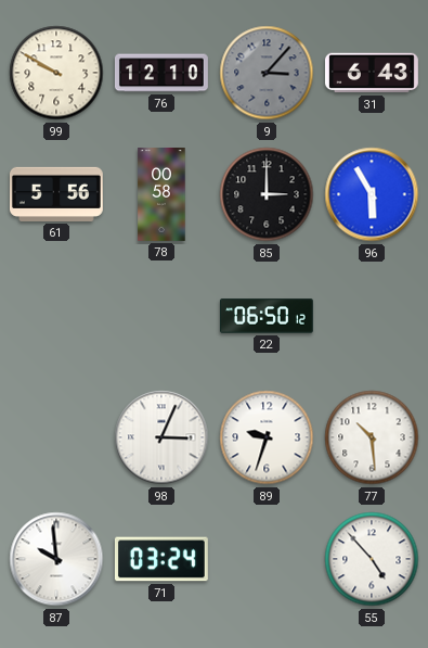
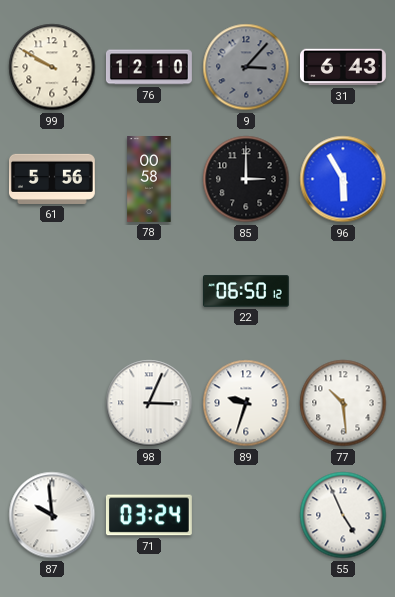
55: 4:53 -> 4:56
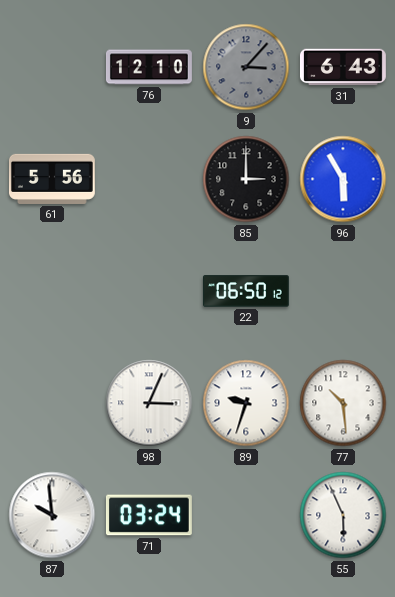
99: 9:50 -> none
78: 00:58 -> none
55: 4:56 -> 5:56
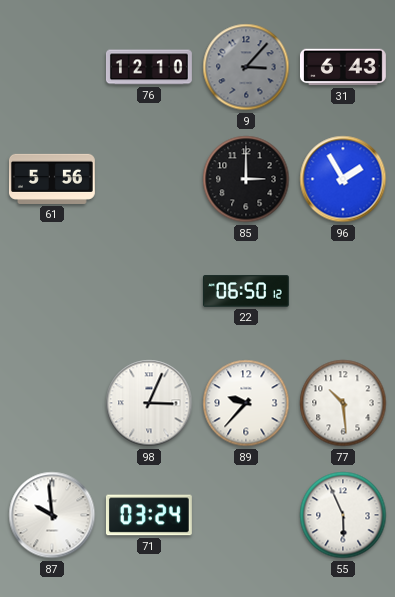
96: 5:55 -> 1:55
89: 9:33 -> 9:37
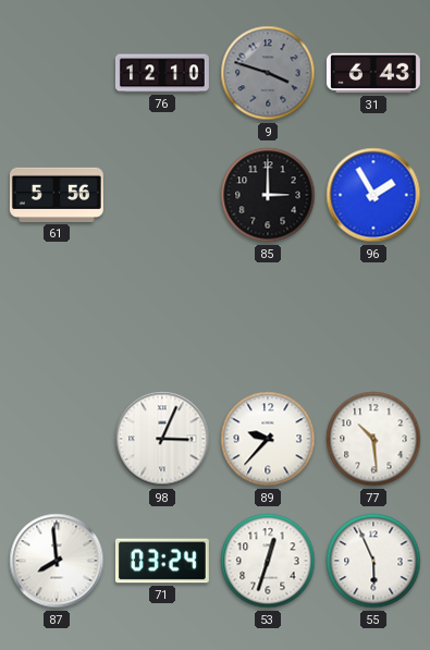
9: 3:07 -> 3:48
22: 06:50 -> none
87: 9:59 -> 7:59
53: none -> 12:33
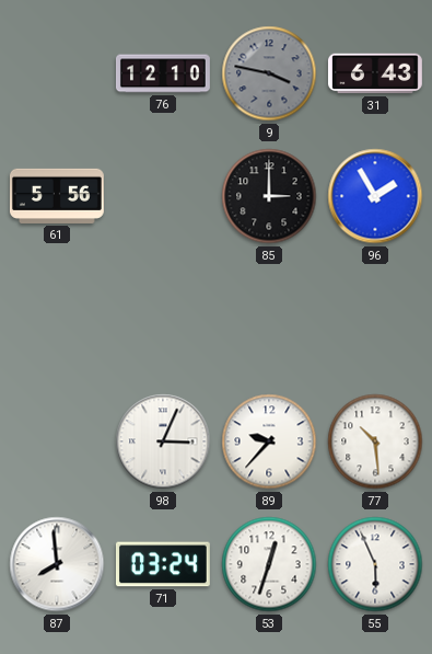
9: 3:48 -> 3:47
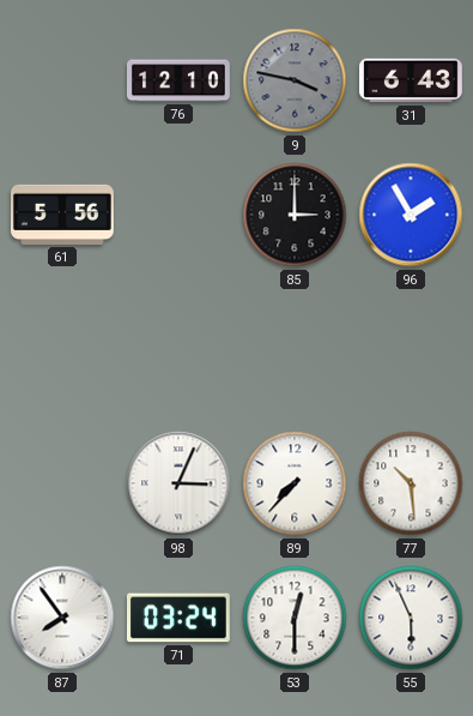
89: 9:37 -> 7:37
87: 7:59 -> 7:54
53: 12:33 -> 12:30
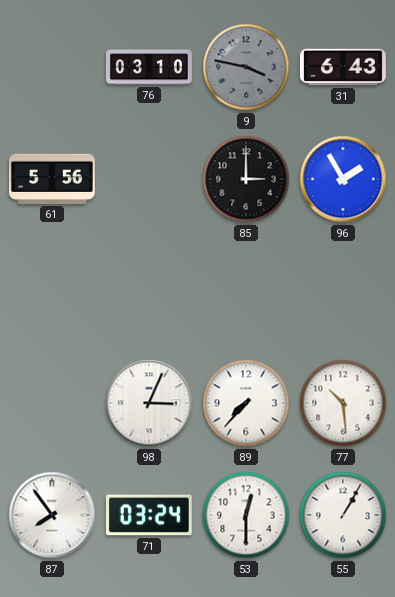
76: 12:10 -> 03:10
55: 5:56 -> 1:05
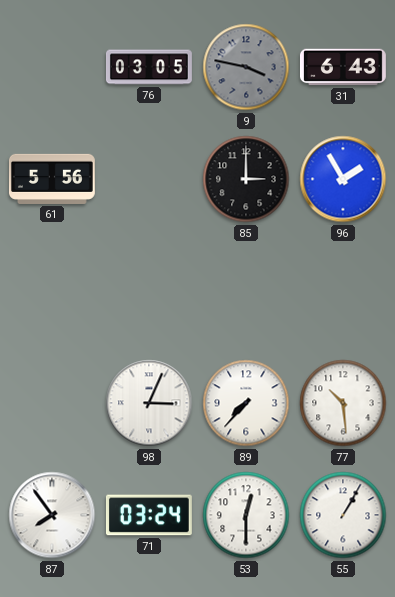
76: 03:10 -> 03:05
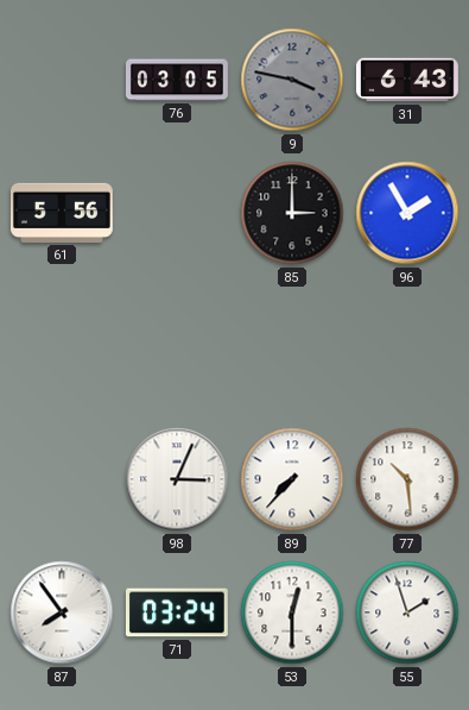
55: 1:05 -> 1:57
